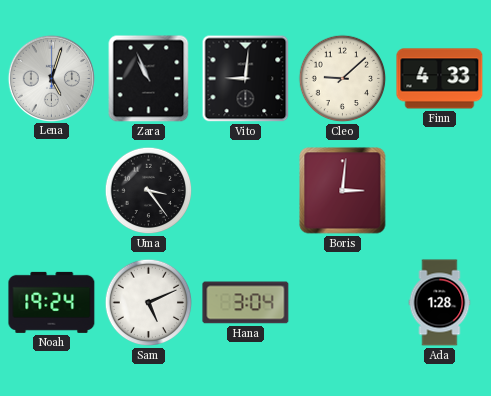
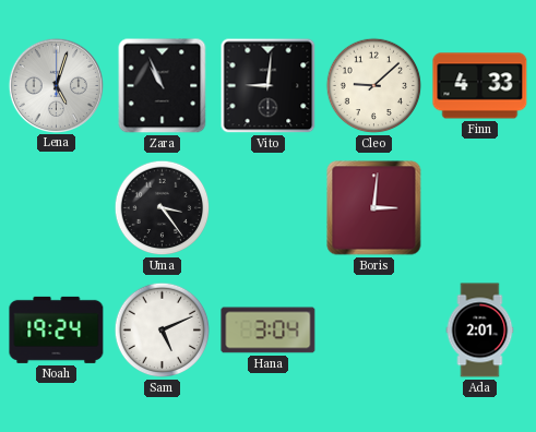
Ada: 1:28 -> 2:01
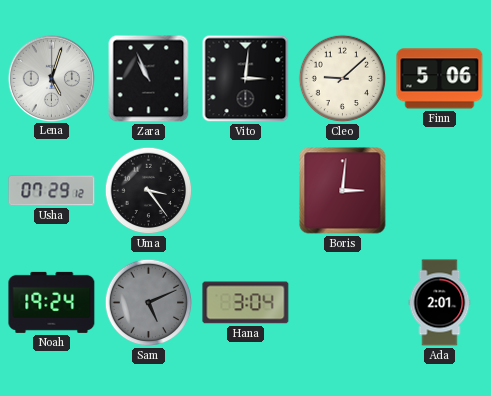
Vito: 9:01 -> 3:01
Finn: 4:33 -> 5:06
Usha: none -> 07:29
Sam dial: white -> grey
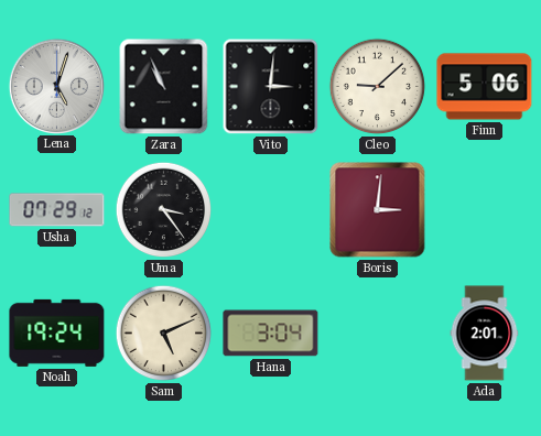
Sam dial: grey -> cream
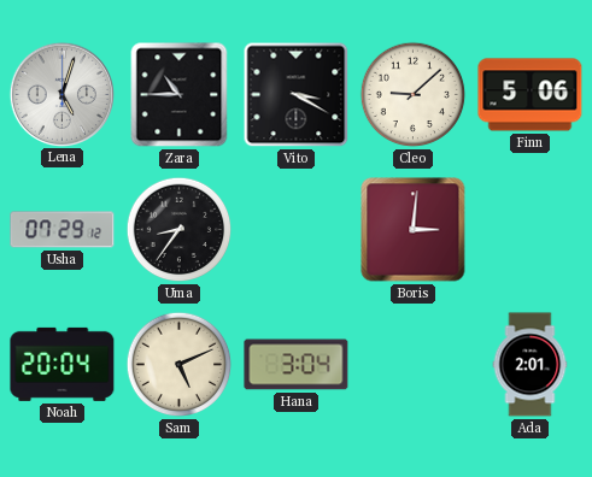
Zara: 10:56 -> 10:45
Vito: 3:01 -> 3:20
Uma: 3:24 -> 8:36
Noah: 19:24 -> 20:04
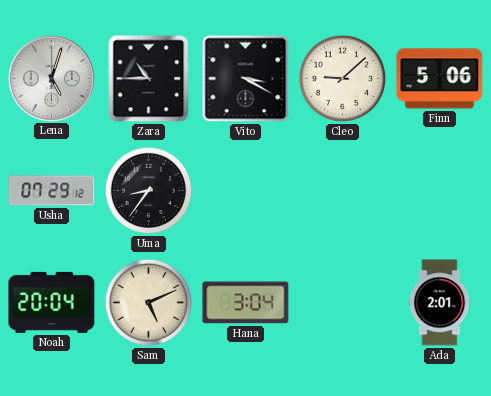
Boris: 3:01 -> none
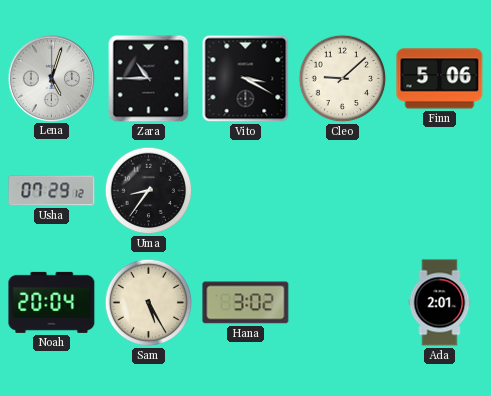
Sam: 5:11 -> 5:25
Hana: 3:04 -> 3:02
